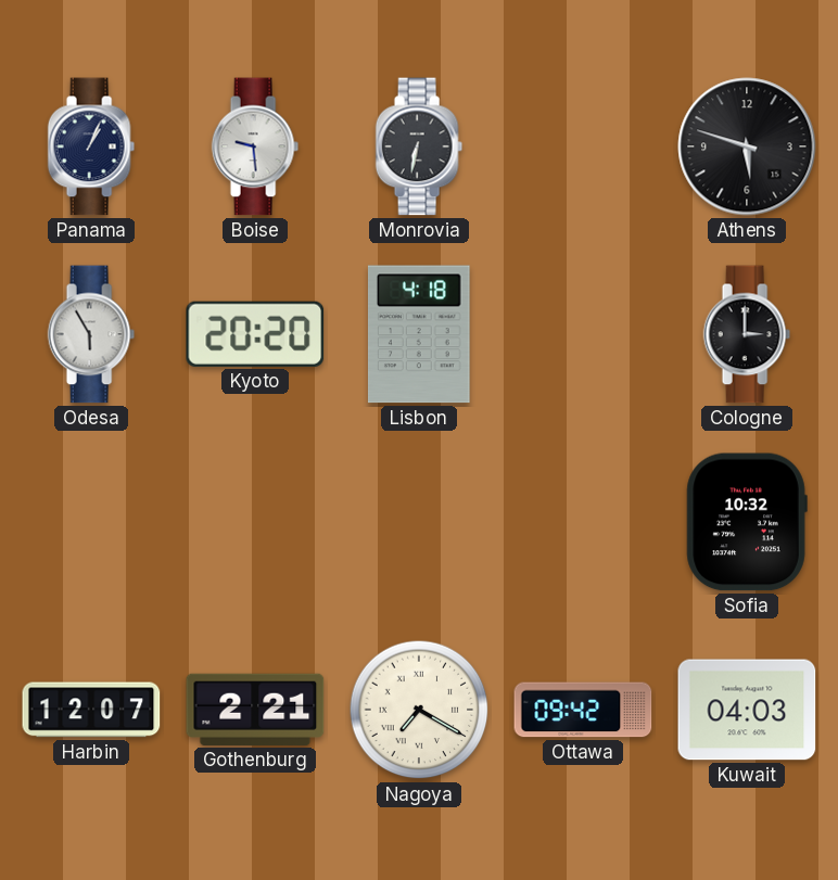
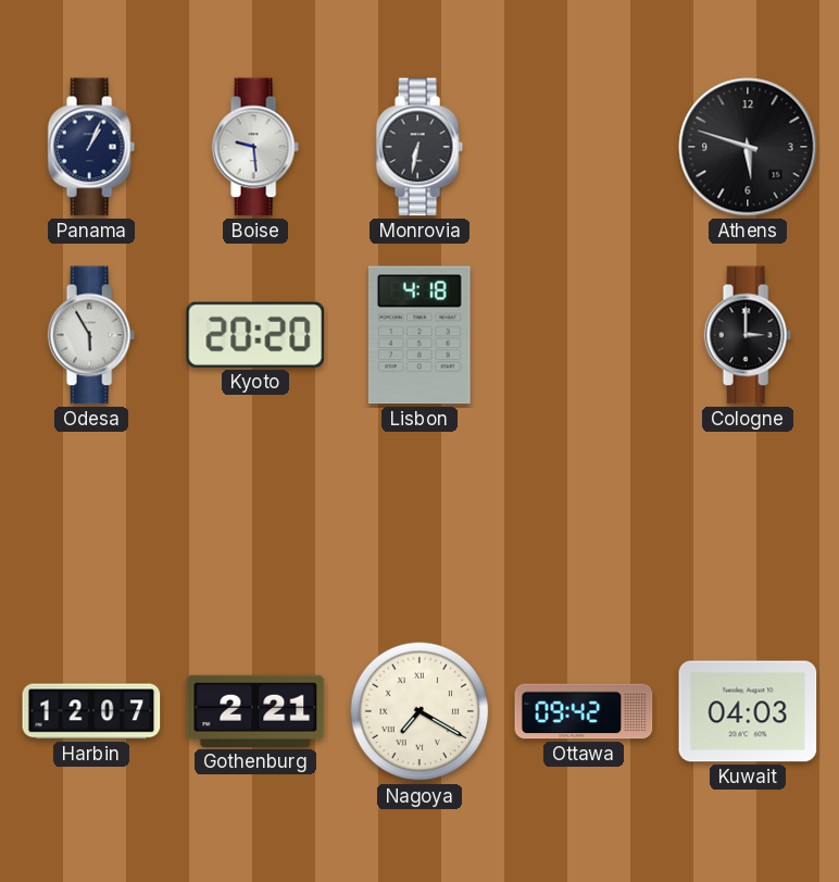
Sofia: 10:32 -> none
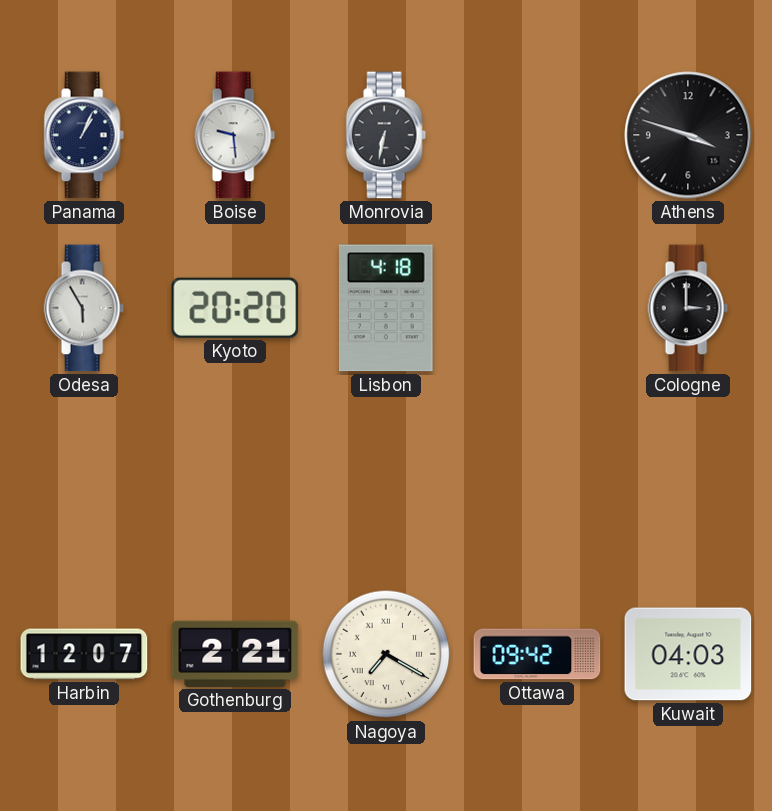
Athens: 5:48 -> 3:48
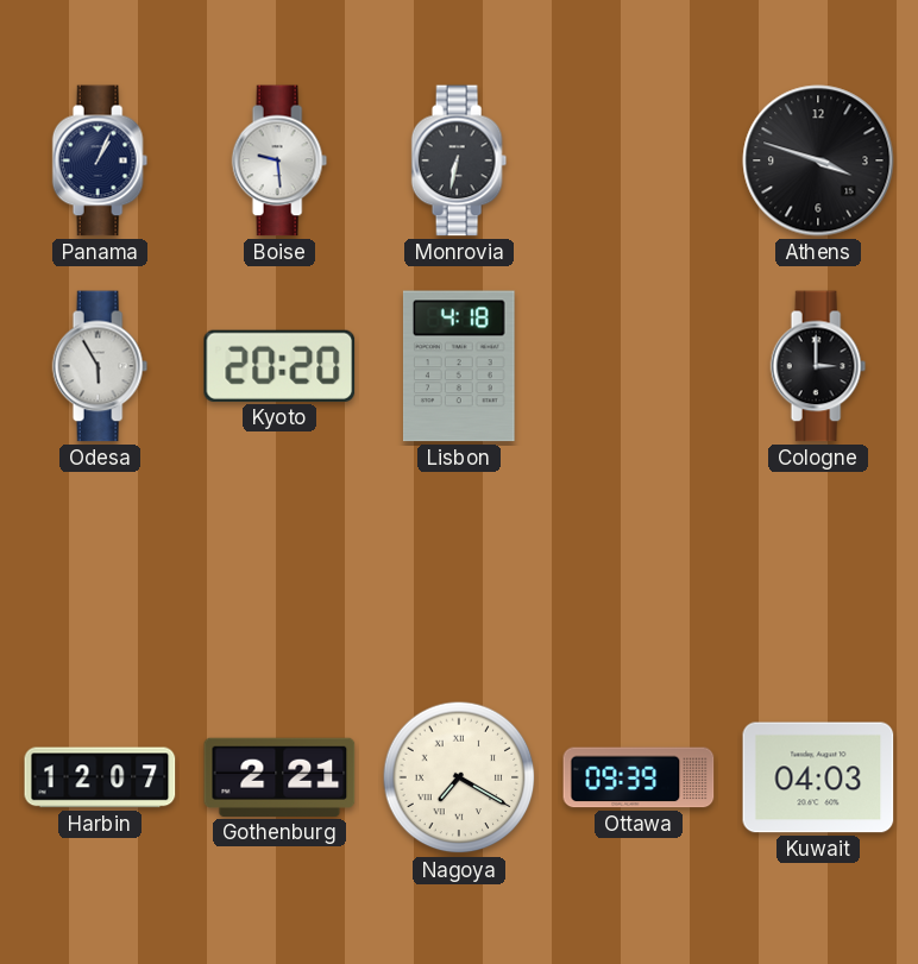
Ottawa: 09:42 -> 09:39
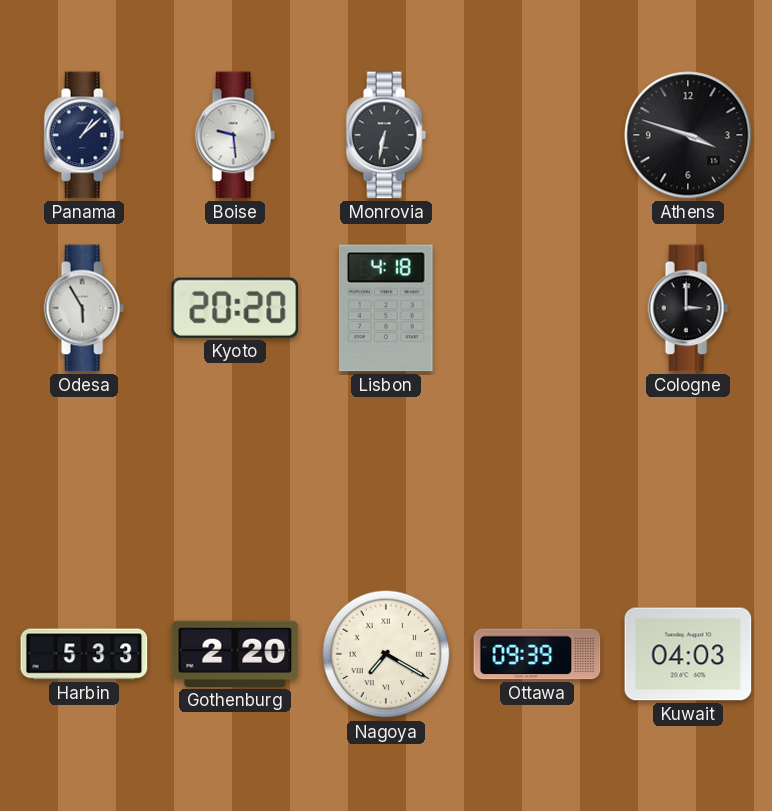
Panama: 1:04 -> 1:08
Harbin: 12:07 -> 5:33
Gothenburg: 2:21 -> 2:20
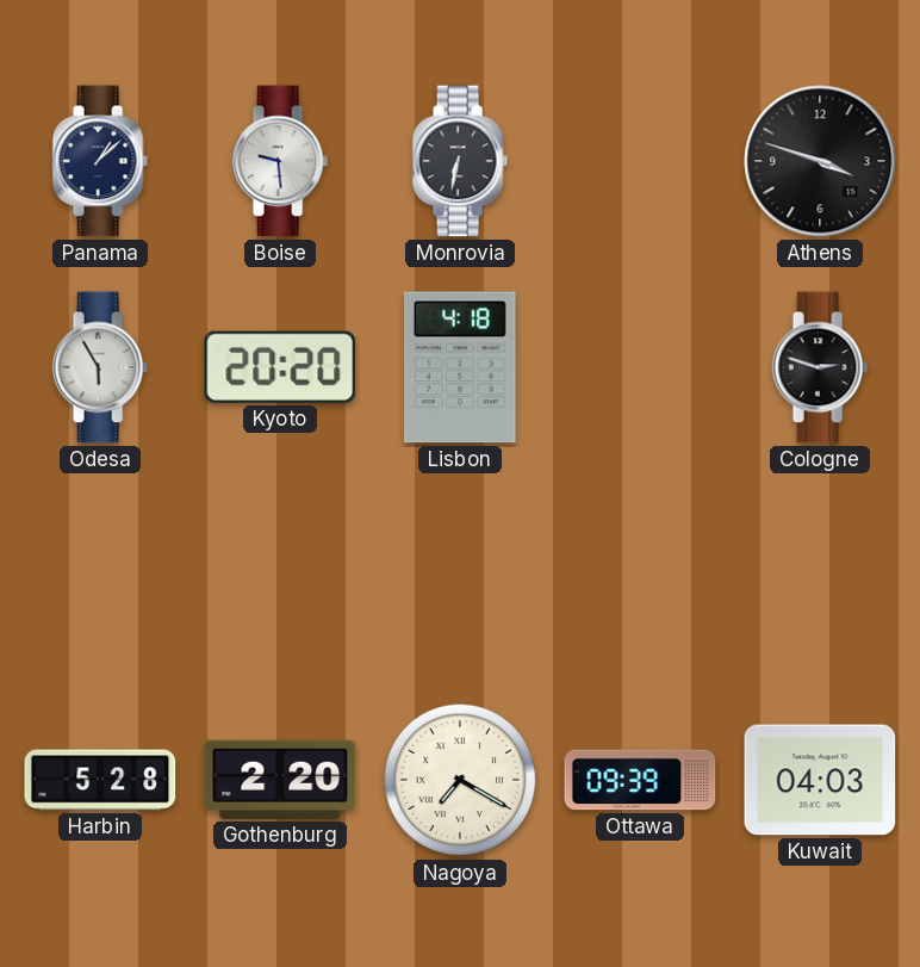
Cologne: 3:00 -> 2:48
Harbin: 5:33 -> 5:28
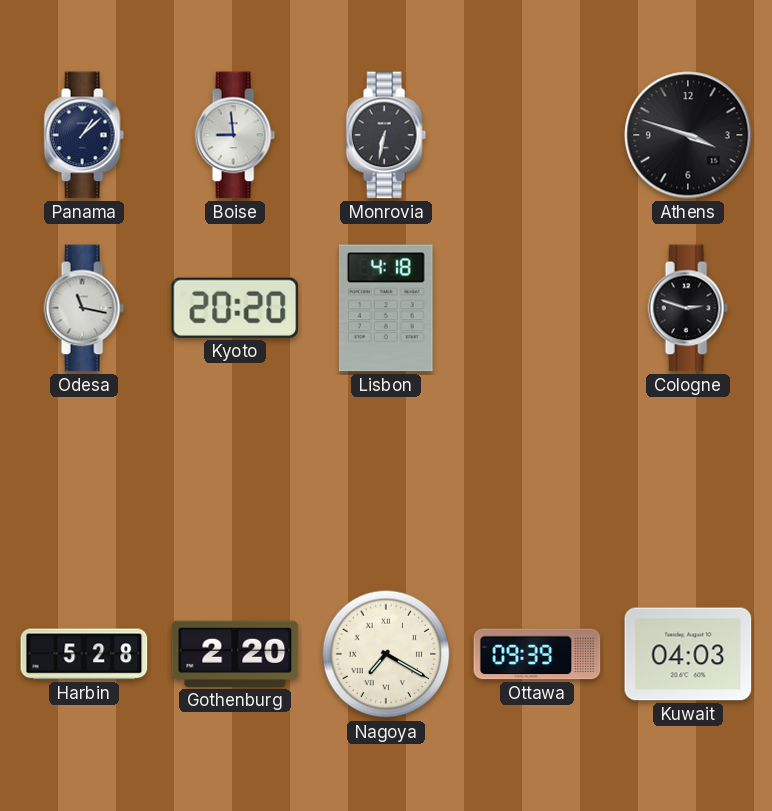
Boise: 9:29 -> 8:59
Odesa: 5:55 -> 11:17
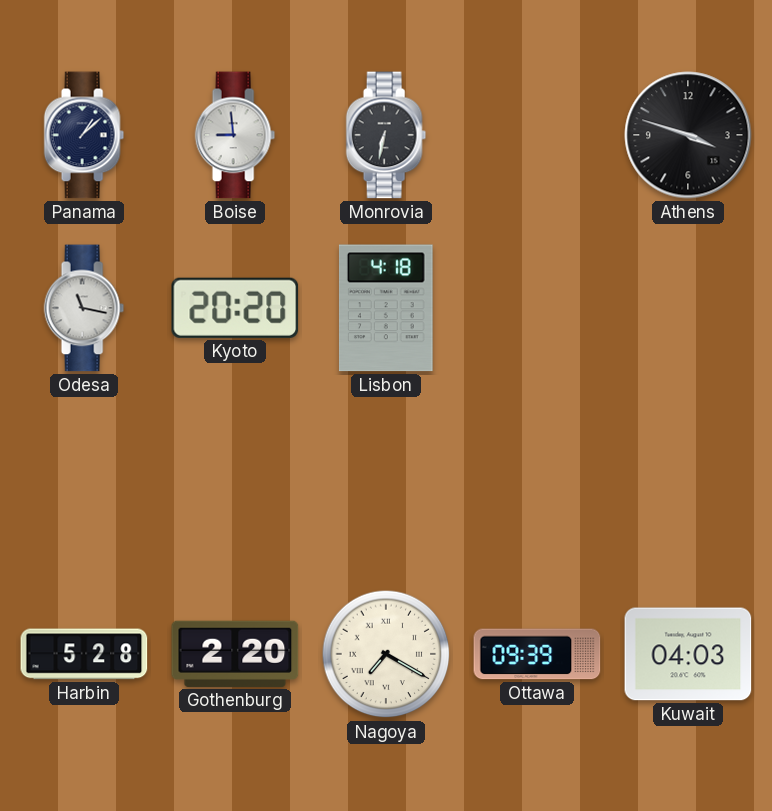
Cologne: 2:48 -> none
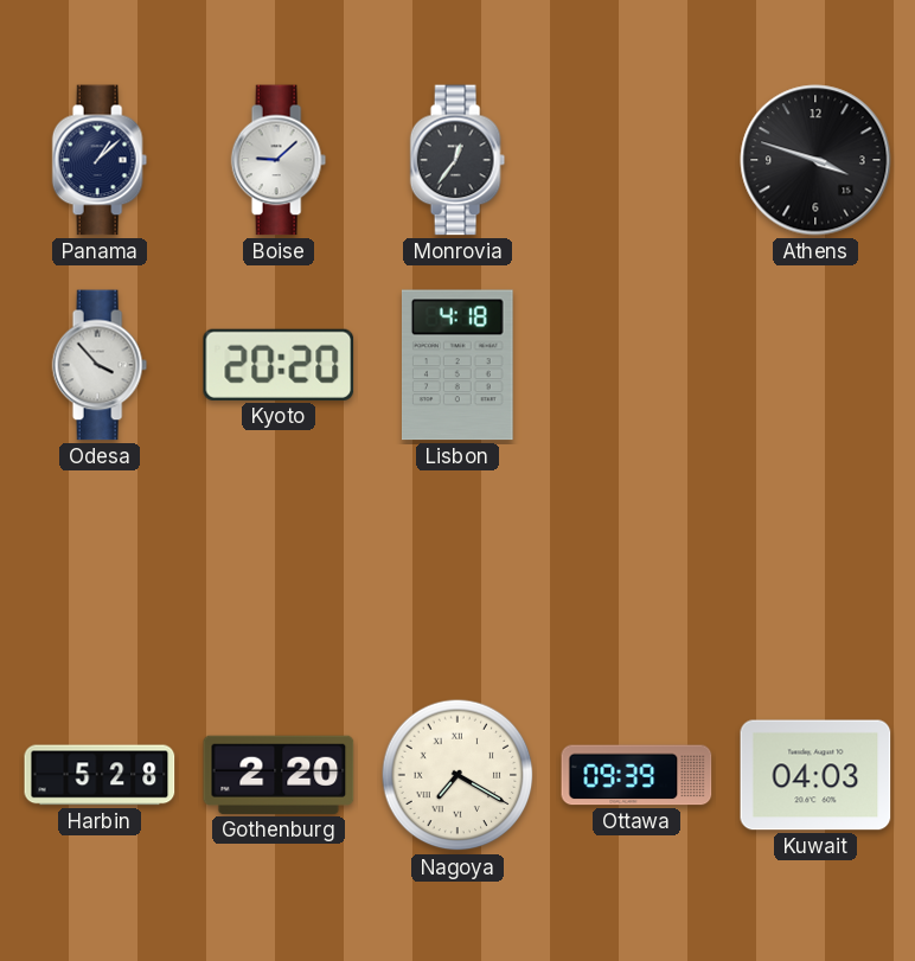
Boise: 8:59 -> 9:08
Monrovia: 6:32 -> 12:36
Odesa: 11:17 -> 3:53
